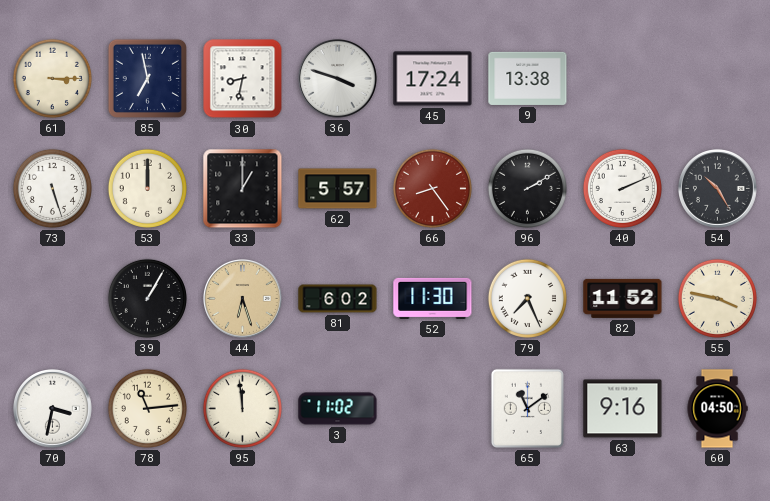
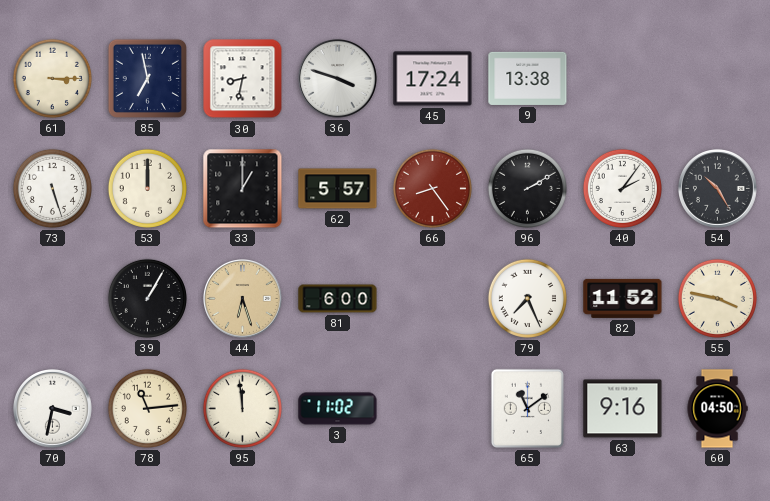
40: 2:11 -> 2:06
81: 6:02 -> 6:00
52: 11:30 -> none
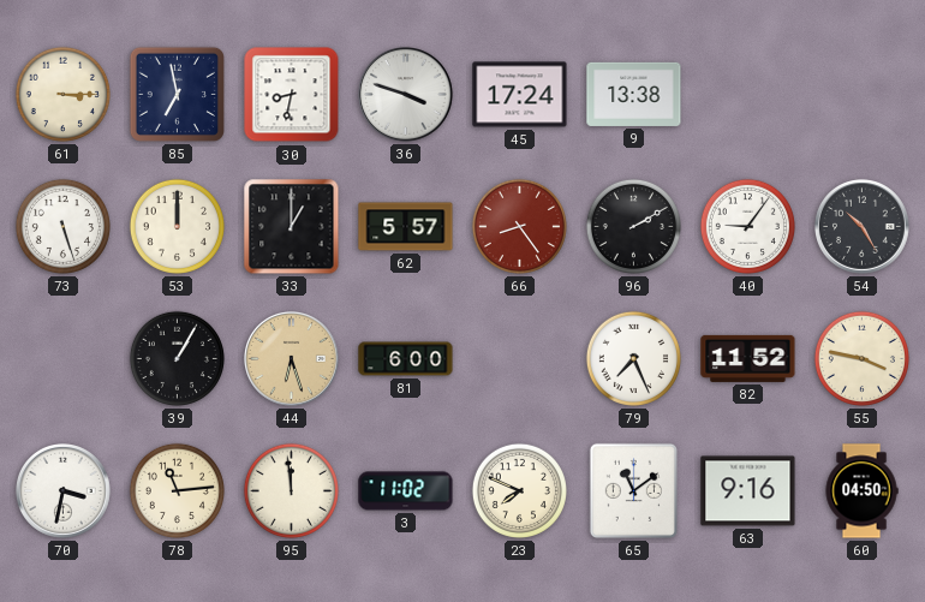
40: 2:06 -> 9:06
23: none -> 7:49
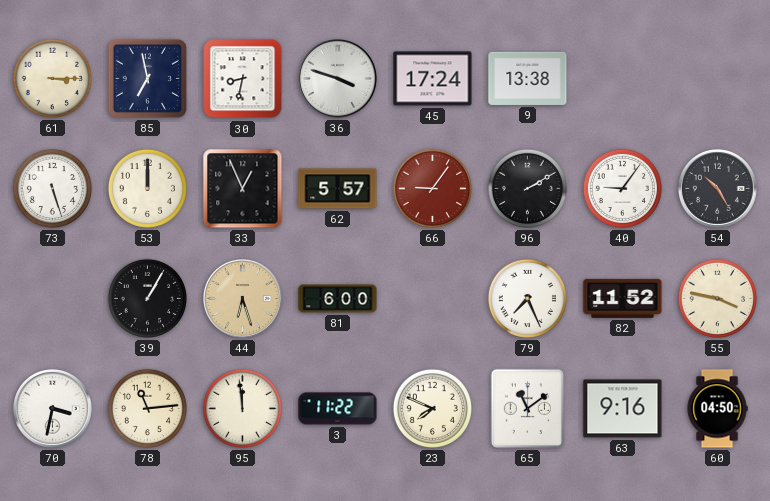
33: 1:00 -> 12:56
66: 8:24 -> 9:06
3: 11:02 -> 11:22
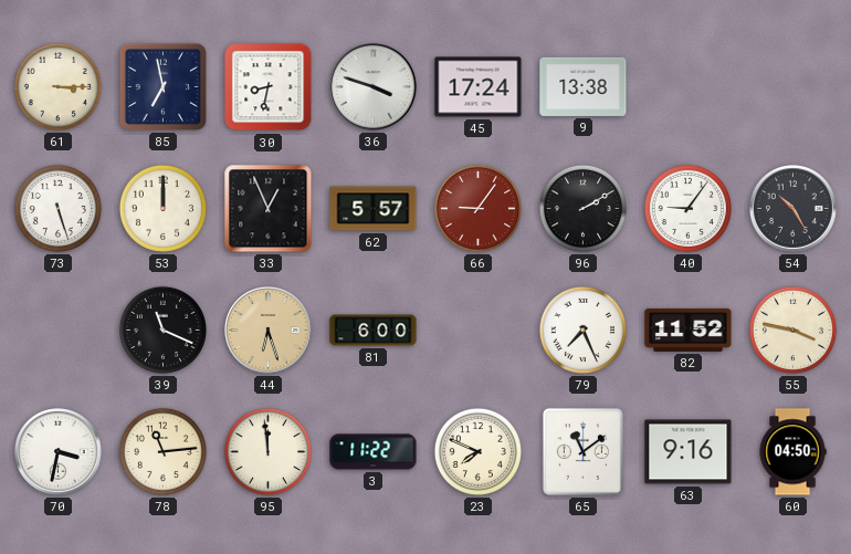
39: 1:05 -> 11:19
